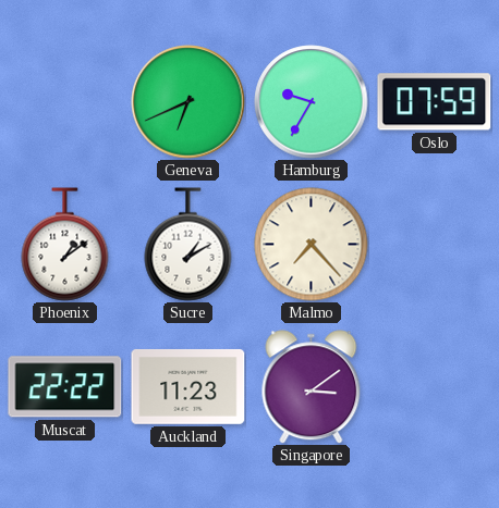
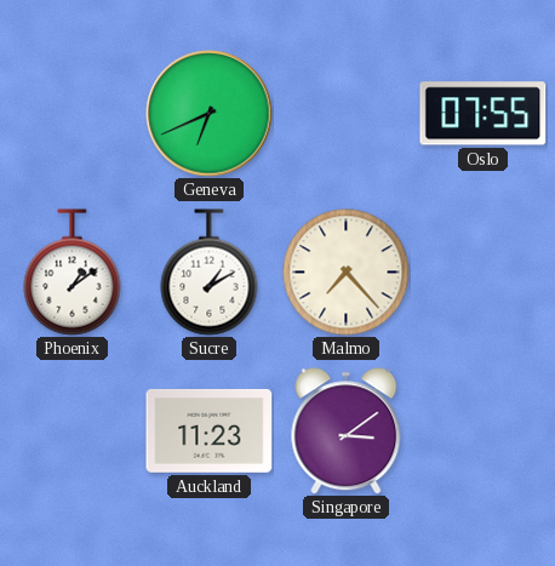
Hamburg: 9:35 -> none
Oslo: 07:59 -> 07:55
Muscat: 22:22 -> none
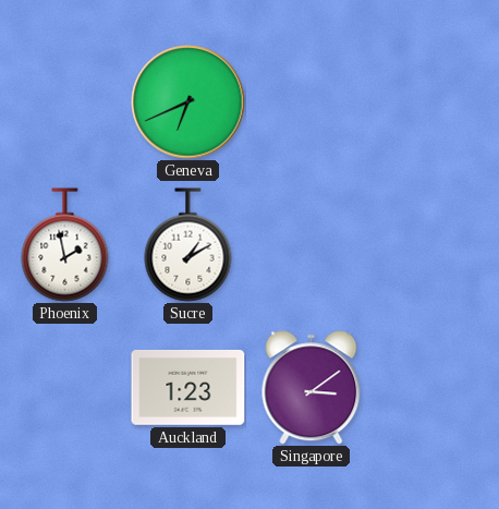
Oslo: 07:55 -> none
Phoenix: 1:09 -> 1:58
Malmo: 7:23 -> none
Auckland: 11:23 -> 1:23
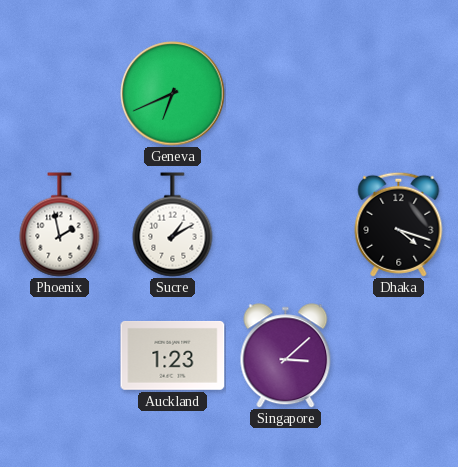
Dhaka: none -> 4:18
Singapore: 3:09 -> 3:08
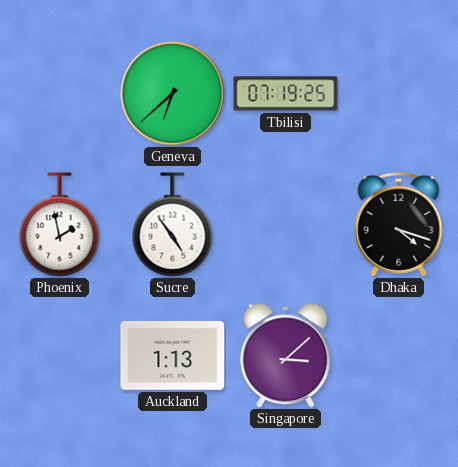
Geneva: 6:41 -> 6:38
Tbilisi: none -> 07:19
Sucre: 1:10 -> 4:54
Auckland: 1:23 -> 1:13
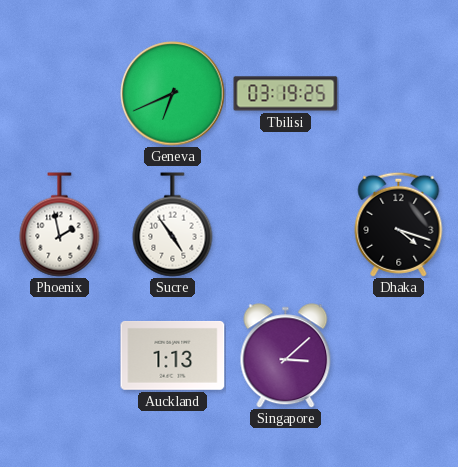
Geneva: 6:38 -> 6:41
Tbilisi: 07:19 -> 03:19
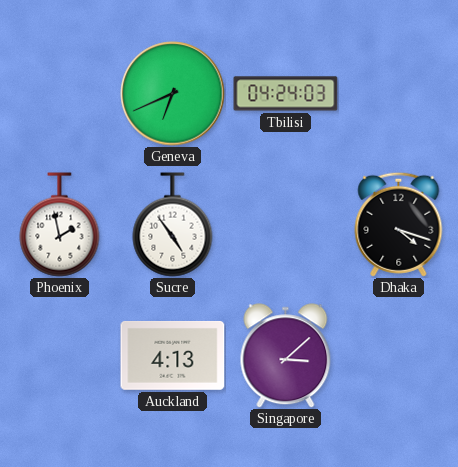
Tbilisi: 03:19 -> 04:24
Auckland: 1:13 -> 4:13
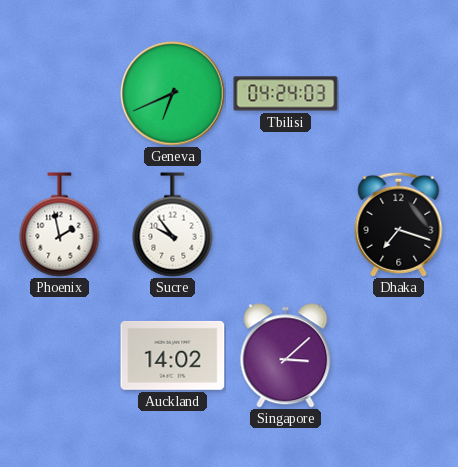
Sucre: 4:54 -> 9:54
Dhaka: 4:18 -> 7:18
Auckland: 4:13 -> 14:02
